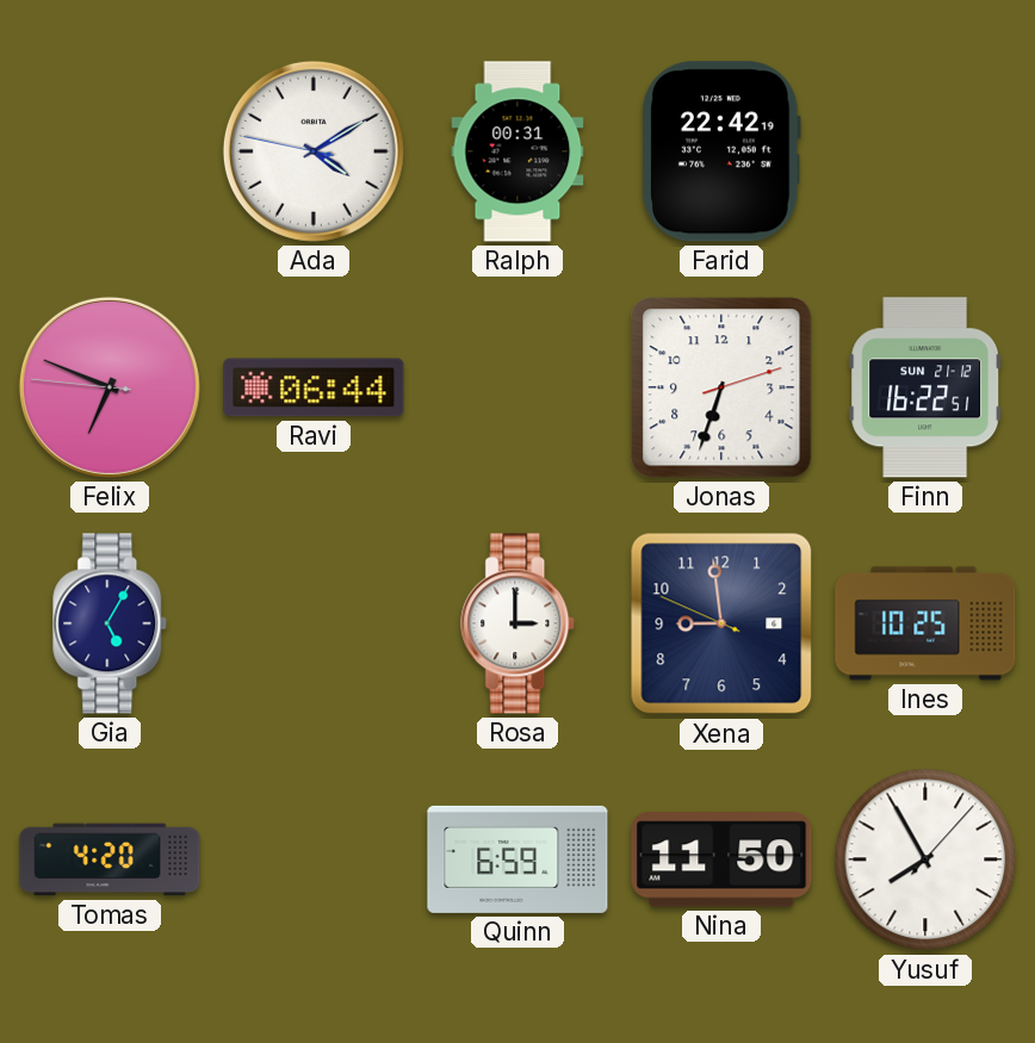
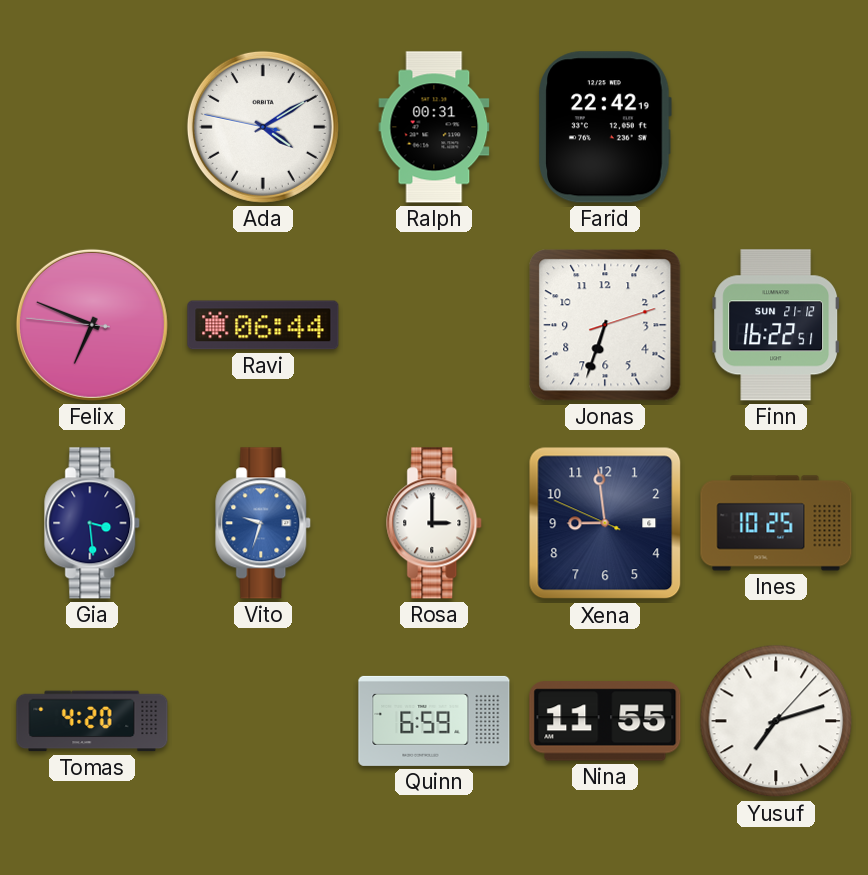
Gia: 5:05 -> 3:29
Vito: none -> 9:33
Nina: 11:50 -> 11:55
Yusuf: 7:55 -> 7:12
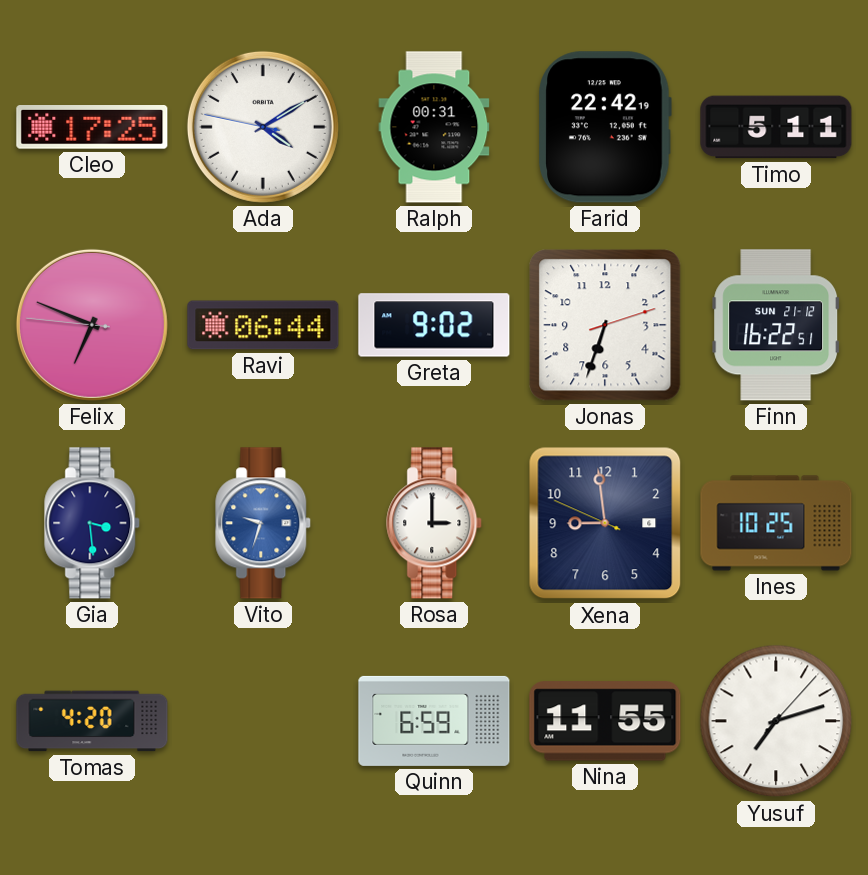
Cleo: none -> 17:25
Timo: none -> 5:11
Greta: none -> 9:02
